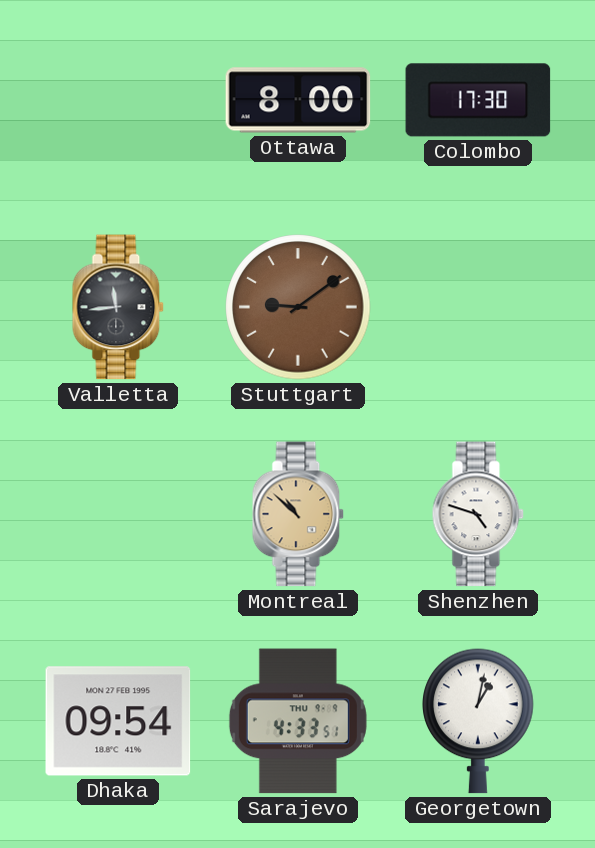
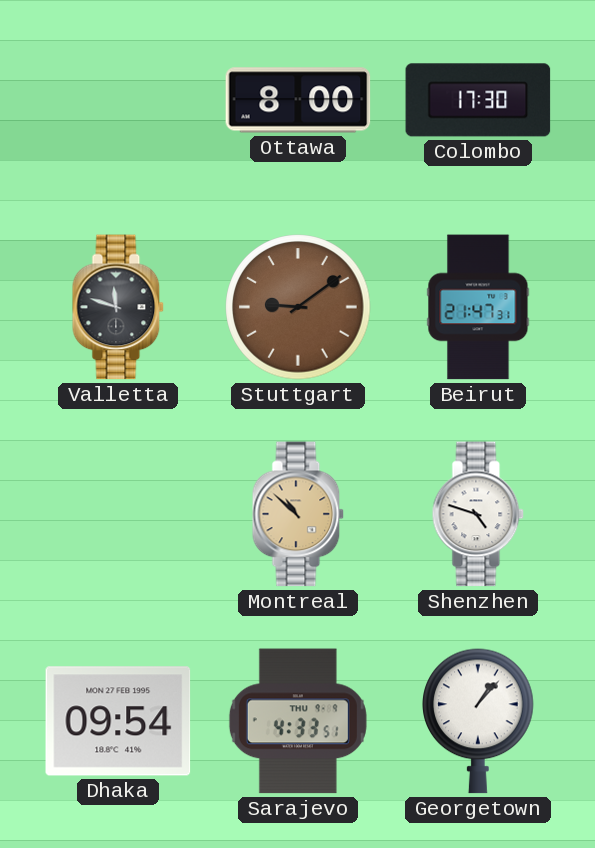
Valletta: 11:44 -> 11:48
Beirut: none -> 21:47
Georgetown: 1:02 -> 1:07
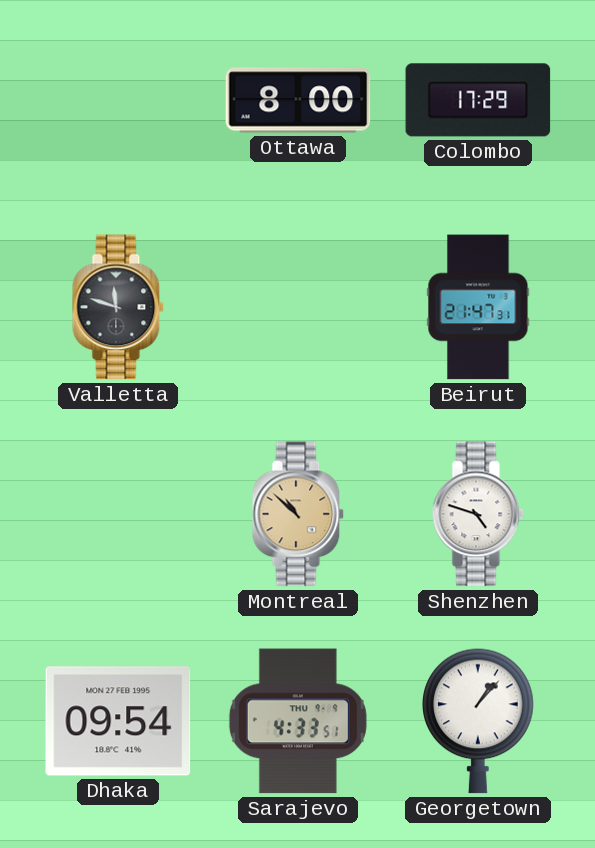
Colombo: 17:30 -> 17:29
Stuttgart: 9:09 -> none
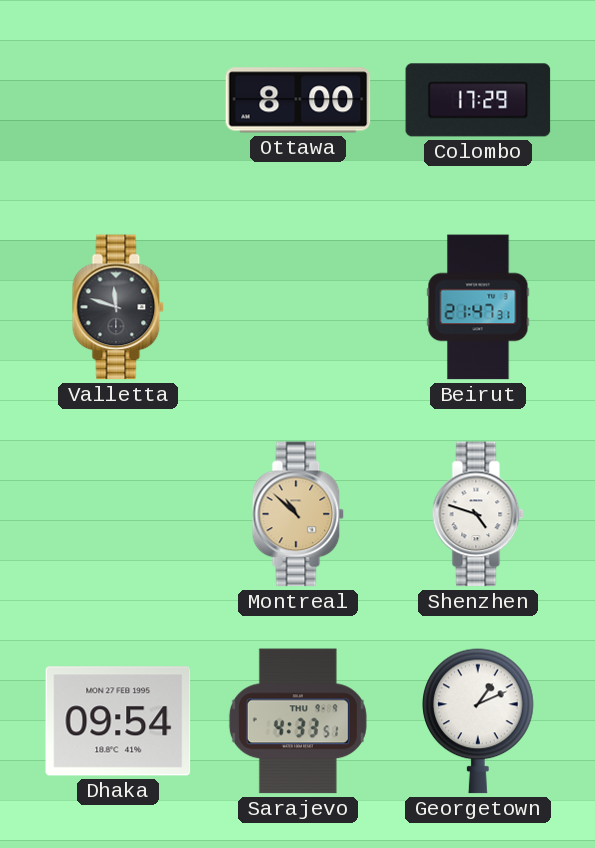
Georgetown: 1:07 -> 1:11
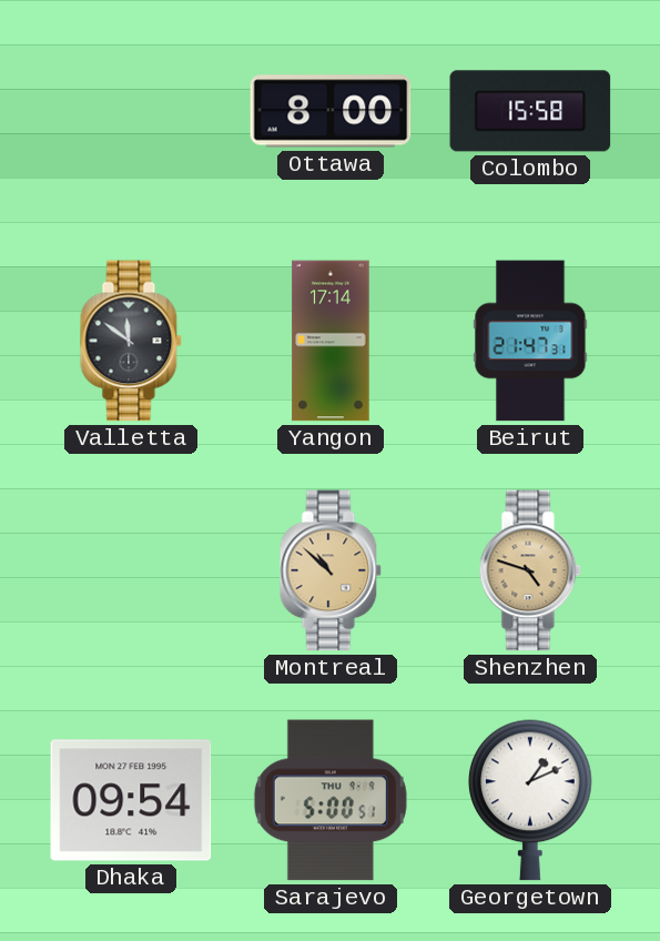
Colombo: 17:29 -> 15:58
Valletta: 11:48 -> 11:51
Yangon: none -> 17:14
Shenzhen dial: white -> champagne
Sarajevo: 4:33 -> 5:00
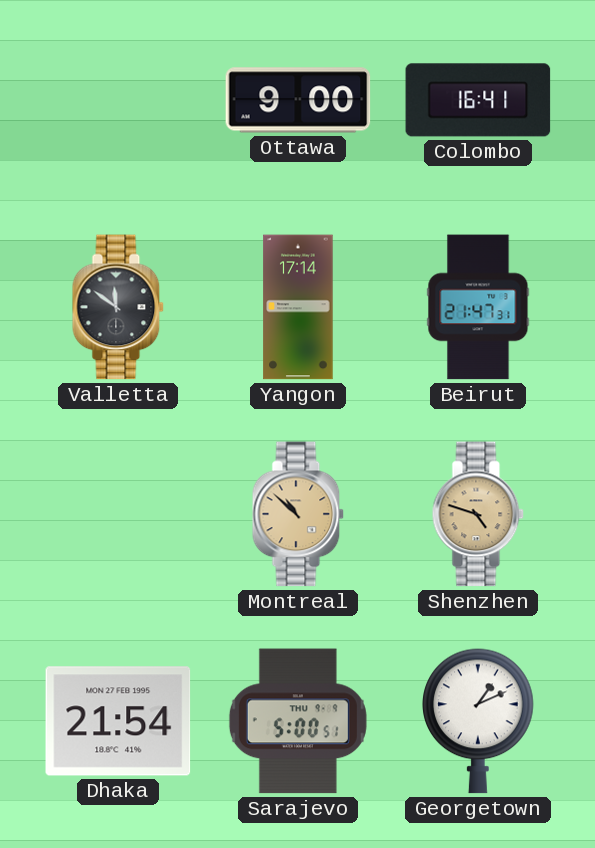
Ottawa: 8:00 -> 9:00
Colombo: 15:58 -> 16:41
Dhaka: 09:54 -> 21:54
